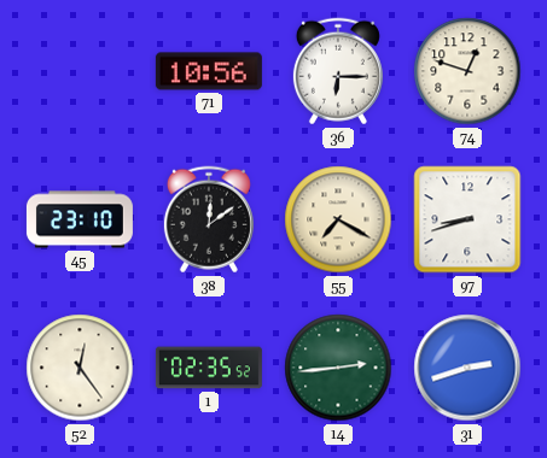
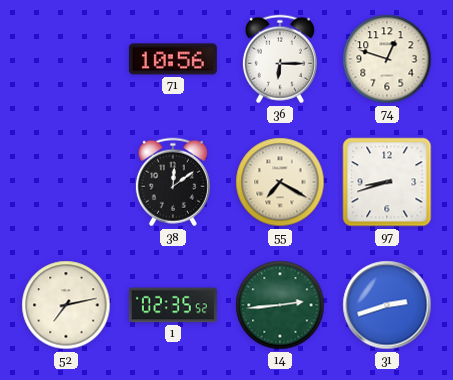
45: 23:10 -> none
52: 12:24 -> 7:13
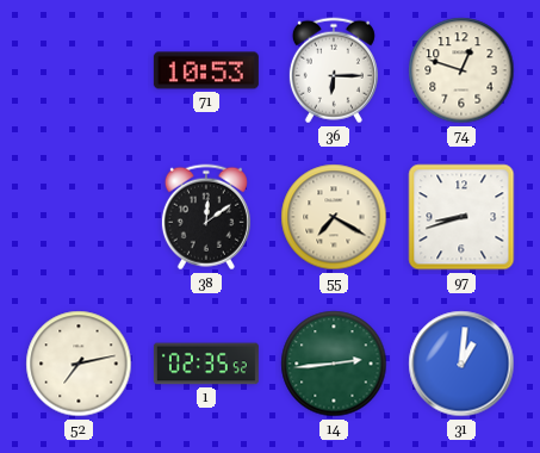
71: 10:56 -> 10:53
31: 2:42 -> 1:01
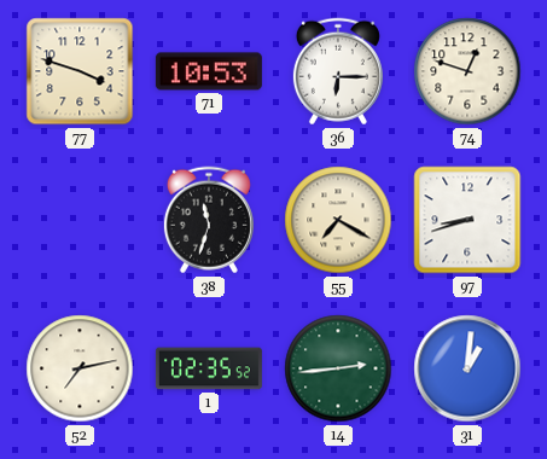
77: none -> 3:48
38: 12:09 -> 11:33
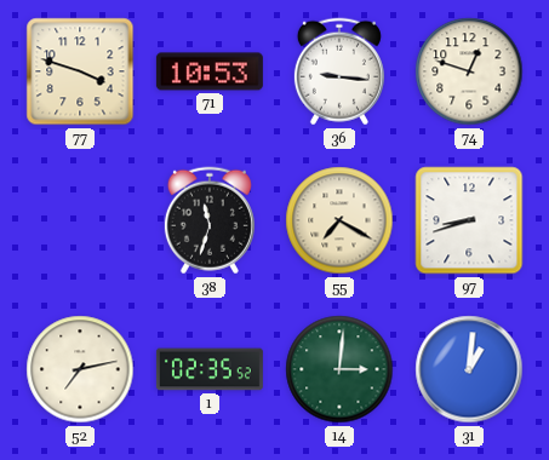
36: 6:15 -> 9:16
14: 2:44 -> 3:01
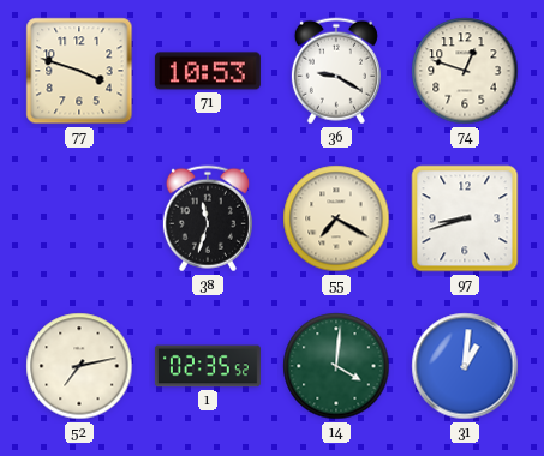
36: 9:16 -> 9:20
14: 3:01 -> 4:01
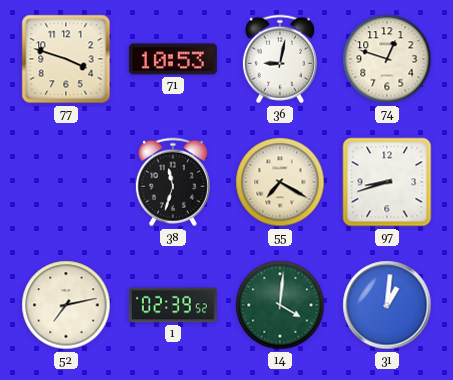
36: 9:20 -> 9:02
1: 02:35 -> 02:39
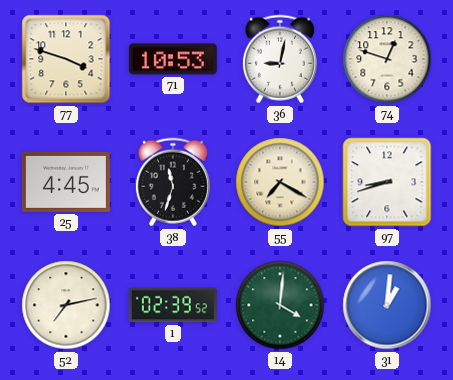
25: none -> 4:45
